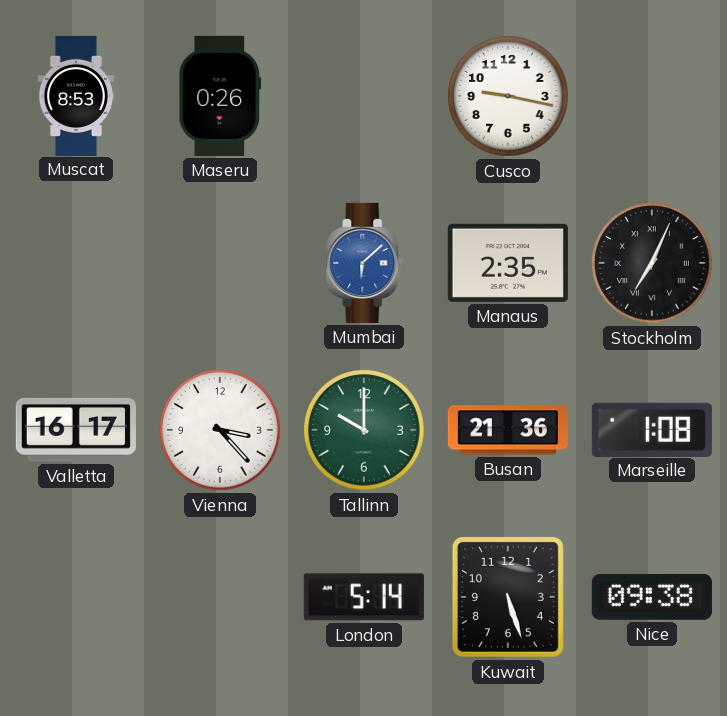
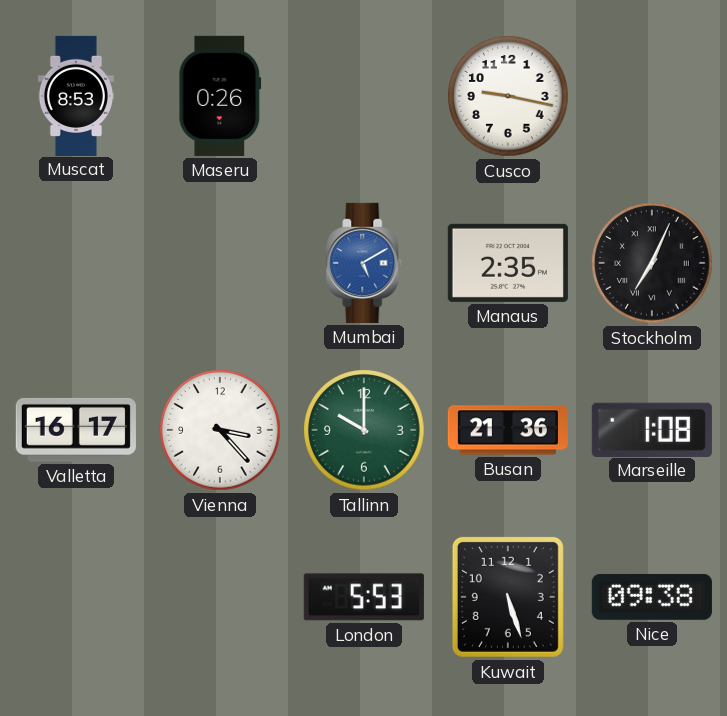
Mumbai: 6:08 -> 5:10
London: 5:14 -> 5:53
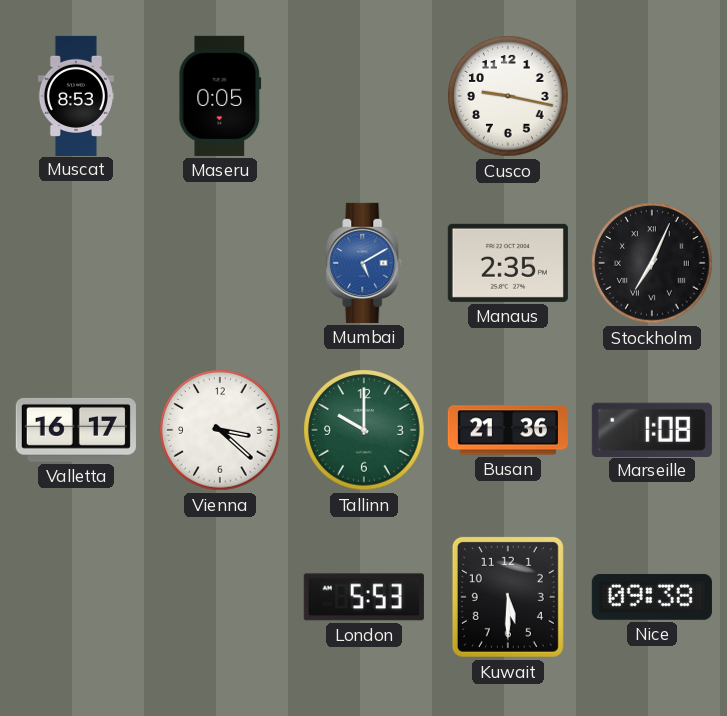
Maseru: 0:26 -> 0:05
Vienna: 3:23 -> 3:22
Kuwait: 5:27 -> 5:30
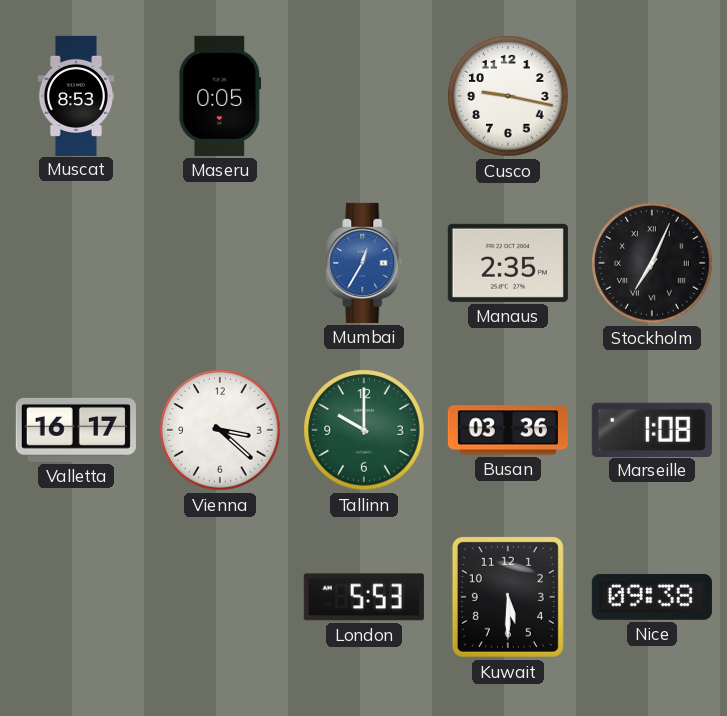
Mumbai: 5:10 -> 12:35
Busan: 21:36 -> 03:36
